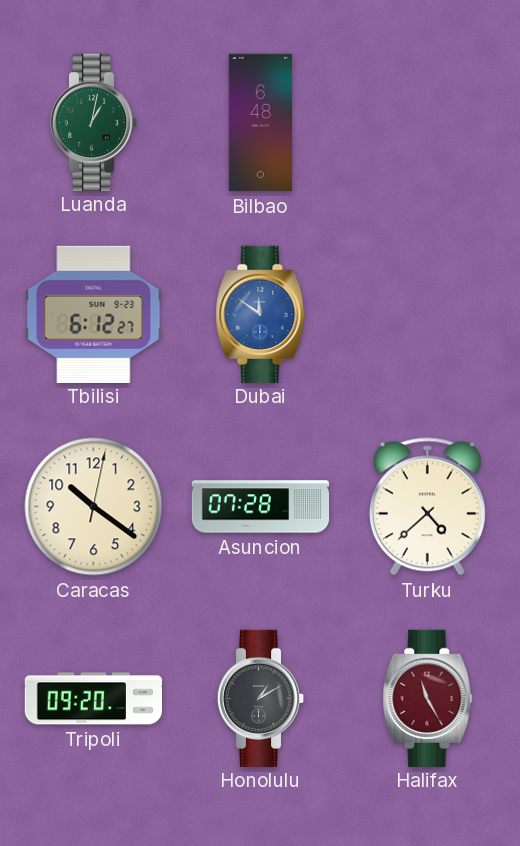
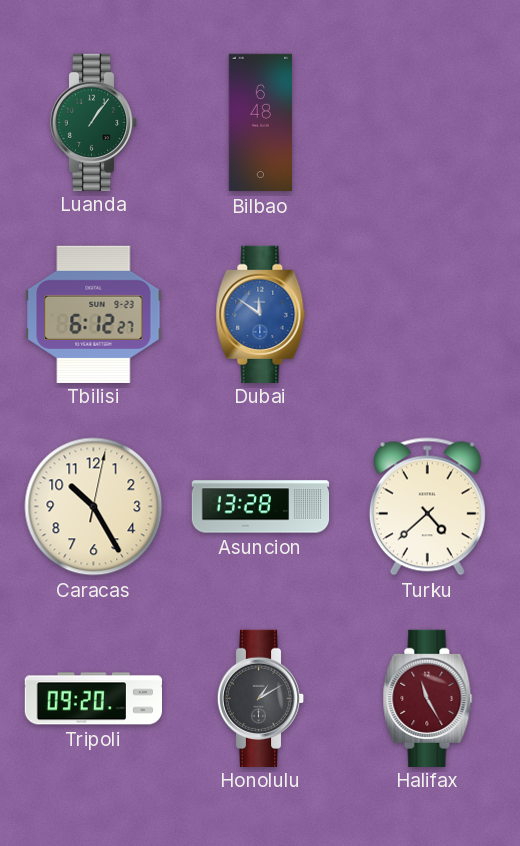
Luanda: 1:02 -> 1:06
Caracas: 10:21 -> 10:25
Asuncion: 07:28 -> 13:28
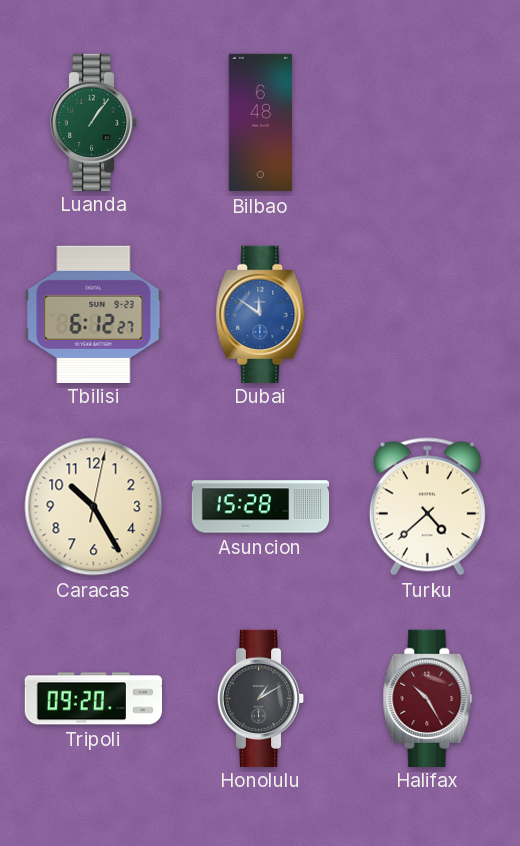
Asuncion: 13:28 -> 15:28
Halifax: 11:25 -> 10:25
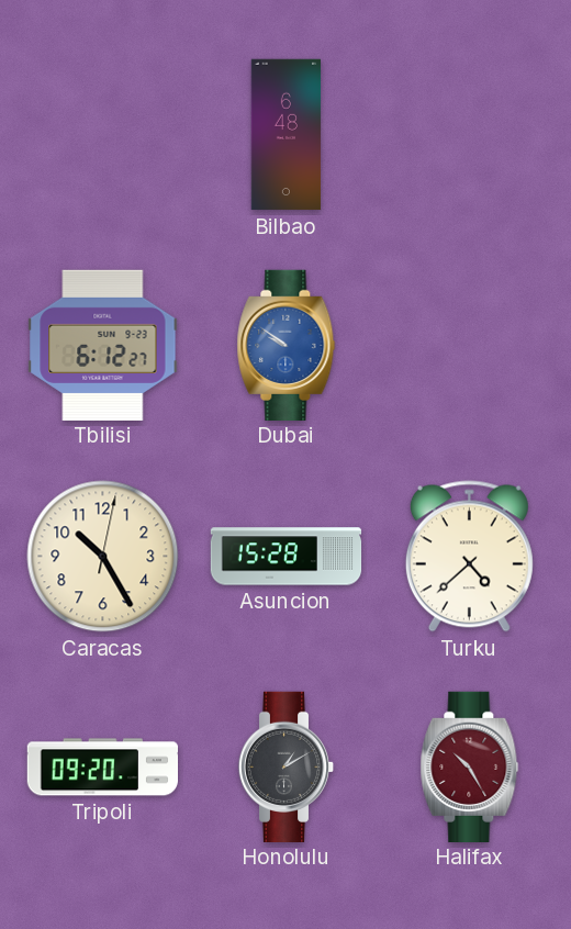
Luanda: 1:06 -> none
Dubai: 11:51 -> 9:51
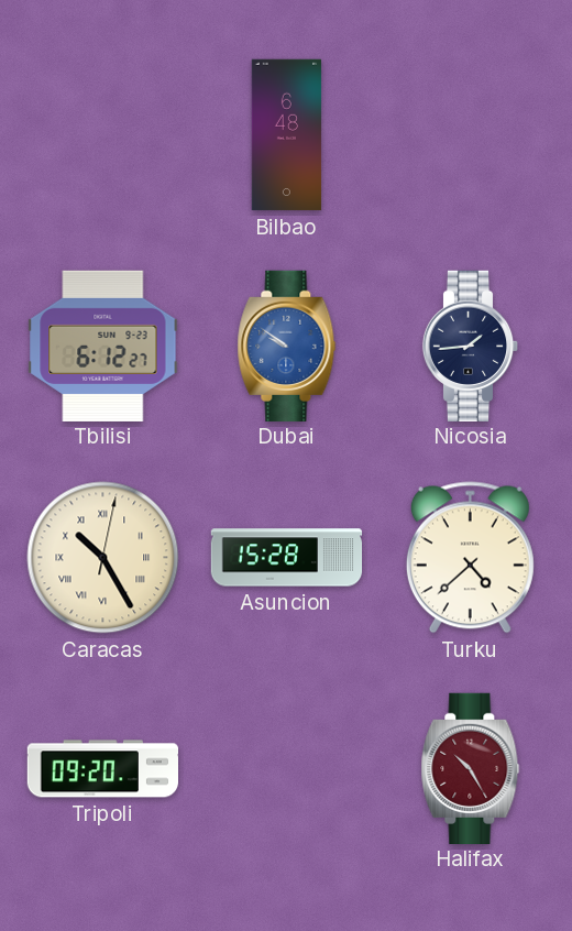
Nicosia: none -> 1:44
Caracas numerals: Arabic -> Roman
Honolulu: 1:10 -> none
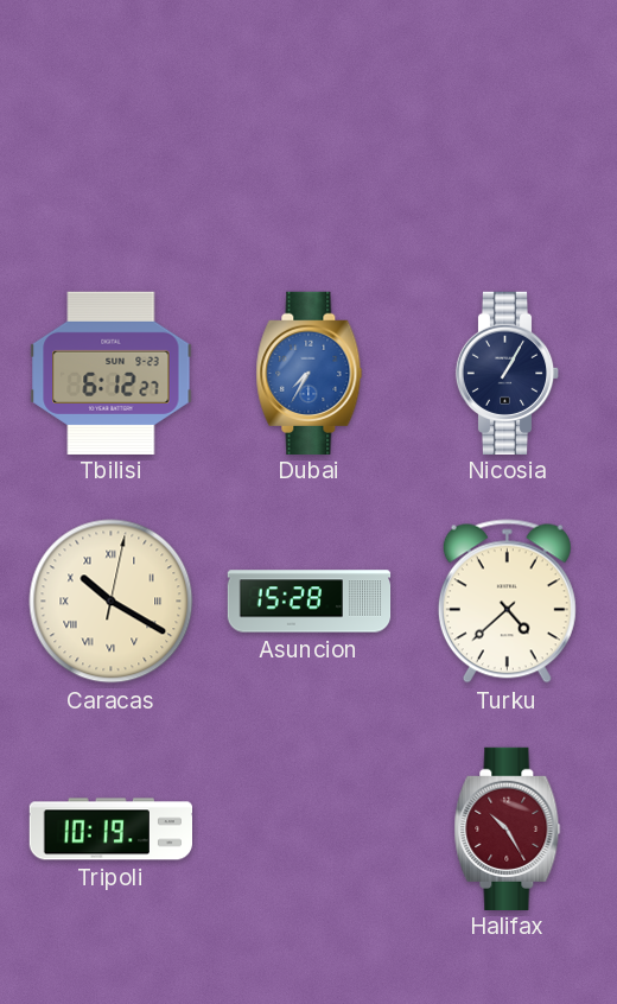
Bilbao: 6:48 -> none
Dubai: 9:51 -> 7:35
Nicosia: 1:44 -> 1:05
Caracas: 10:25 -> 10:20
Tripoli: 09:20 -> 10:19
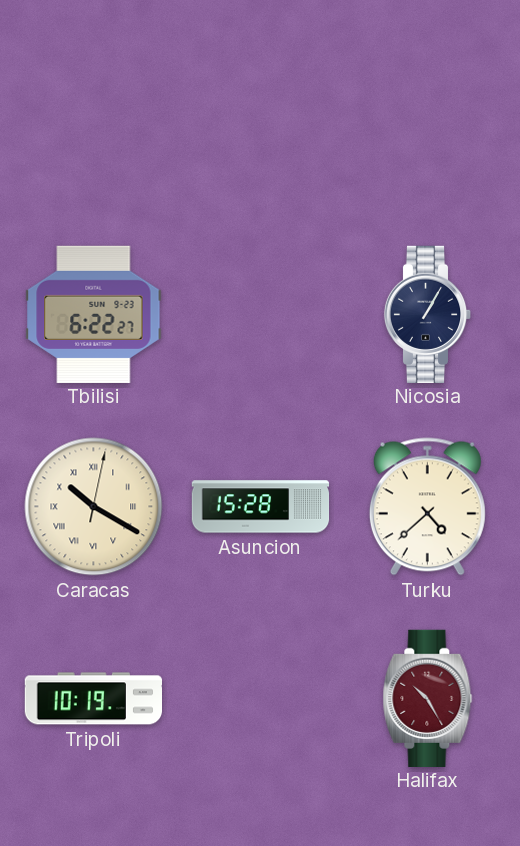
Tbilisi: 6:12 -> 6:22
Dubai: 7:35 -> none
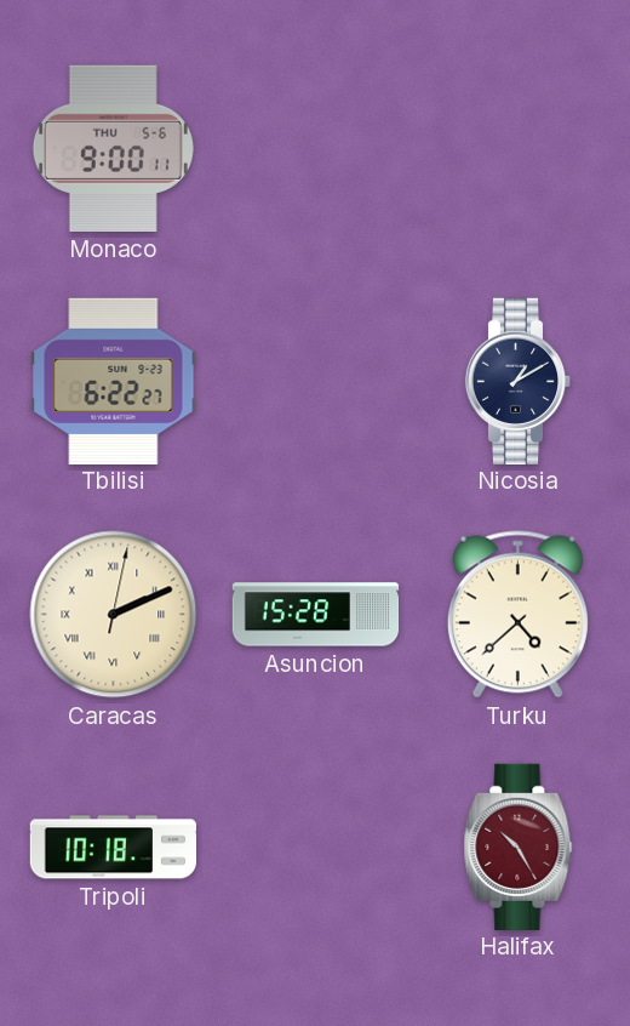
Monaco: none -> 9:00
Nicosia: 1:05 -> 1:10
Caracas: 10:20 -> 2:11
Tripoli: 10:19 -> 10:18
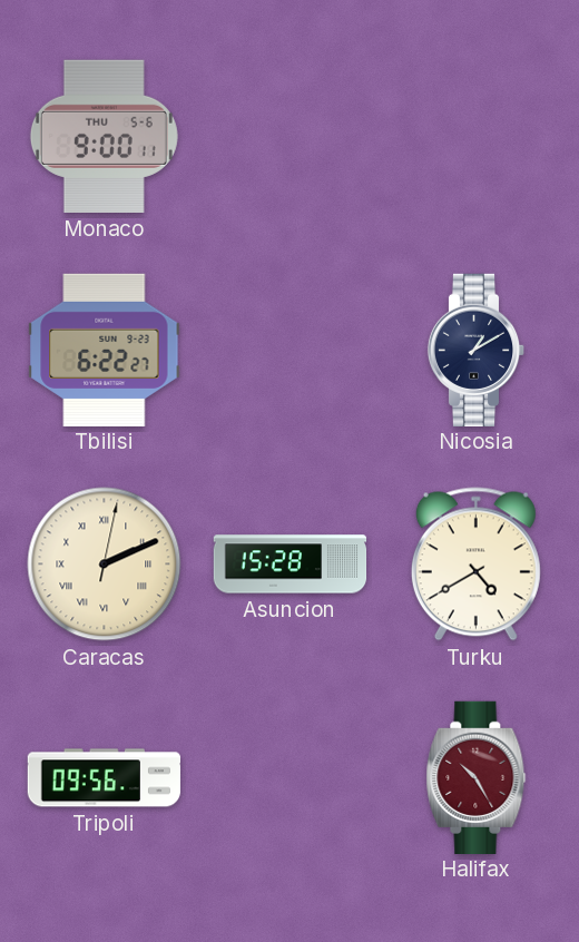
Turku: 4:38 -> 4:40
Tripoli: 10:18 -> 09:56
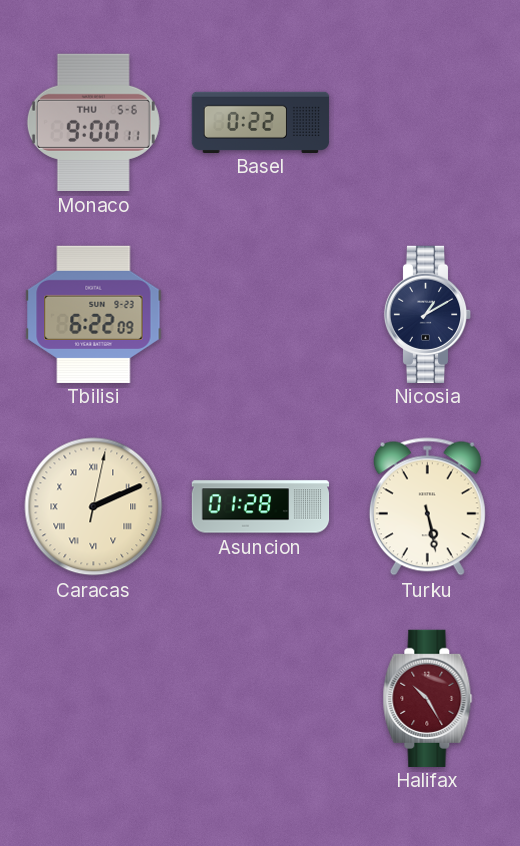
Basel: none -> 0:22
Tbilisi: 6:22:27 -> 6:22:09
Asuncion: 15:28 -> 01:28
Turku: 4:40 -> 5:28
Tripoli: 09:56 -> none
